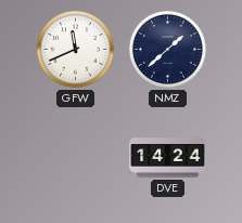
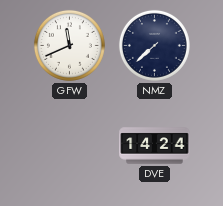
NMZ: 1:38 -> 7:38
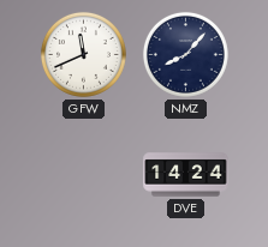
NMZ: 7:38 -> 8:07
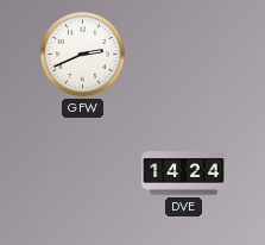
GFW: 11:41 -> 2:41
NMZ: 8:07 -> none
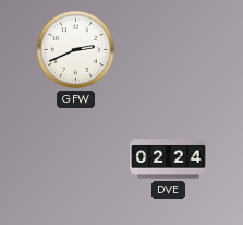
DVE: 14:24 -> 02:24
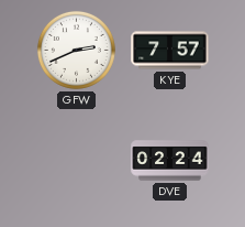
KYE: none -> 7:57
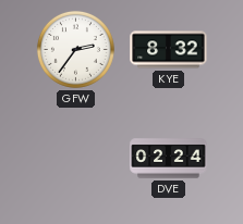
GFW: 2:41 -> 2:36
KYE: 7:57 -> 8:32
